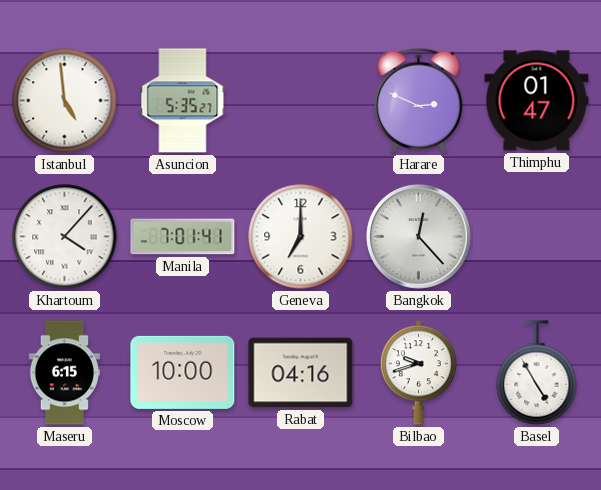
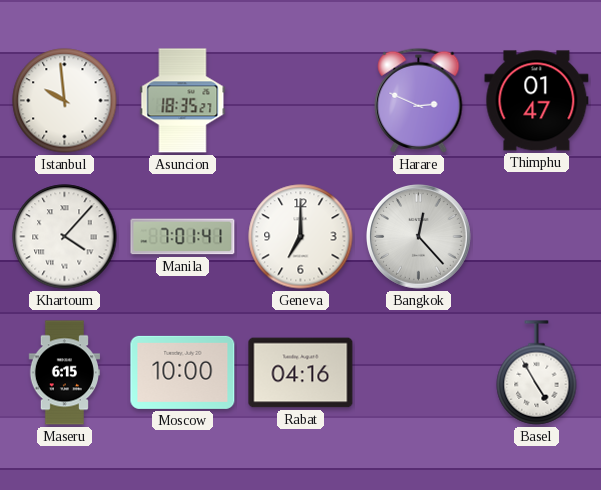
Istanbul: 4:59 -> 9:59
Asuncion: 5:35 -> 18:35
Bilbao: 9:42 -> none
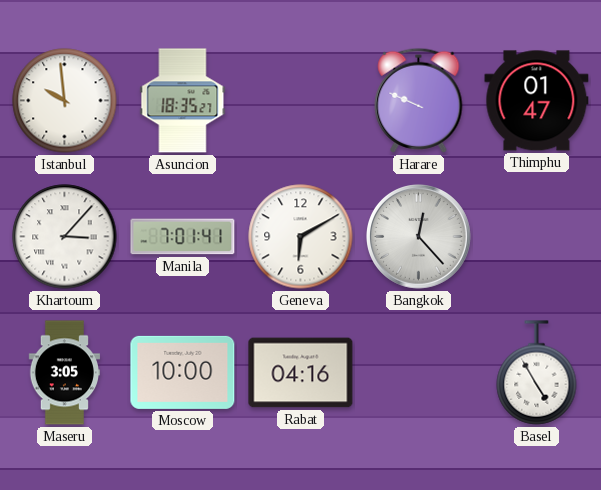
Harare: 2:49 -> 9:49
Khartoum: 4:07 -> 3:07
Geneva: 7:00 -> 6:10
Maseru: 6:15 -> 3:05
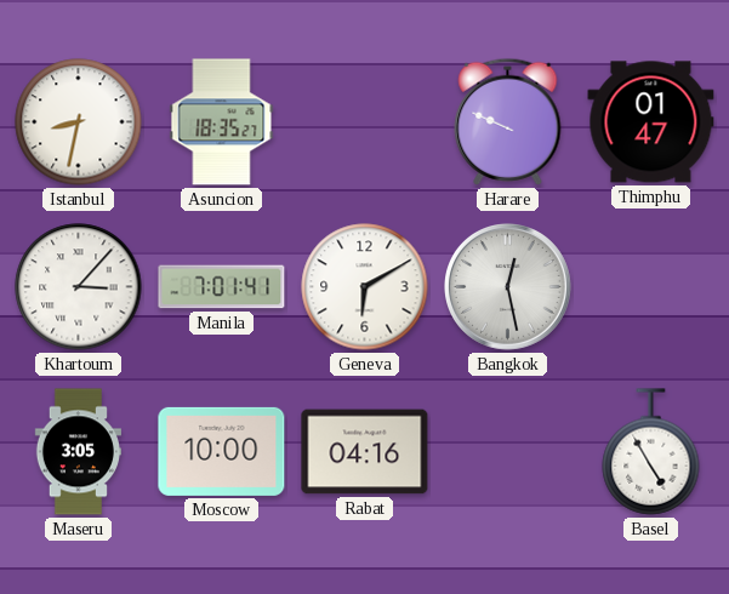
Istanbul: 9:59 -> 8:32
Bangkok: 12:23 -> 12:28
